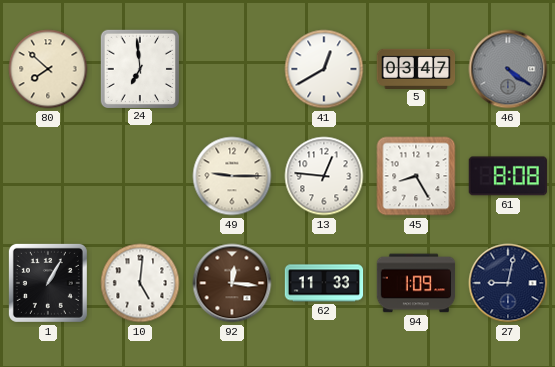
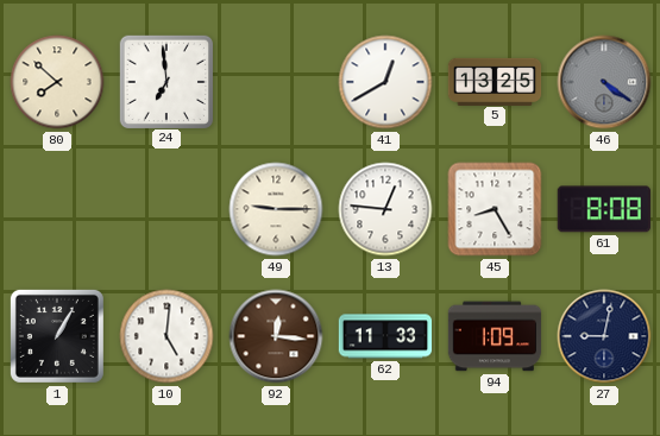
5: 03:47 -> 13:25
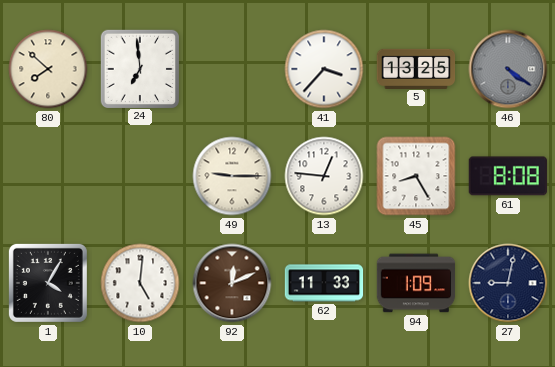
41: 12:40 -> 3:37
1: 1:05 -> 4:05
92: 12:16 -> 12:11
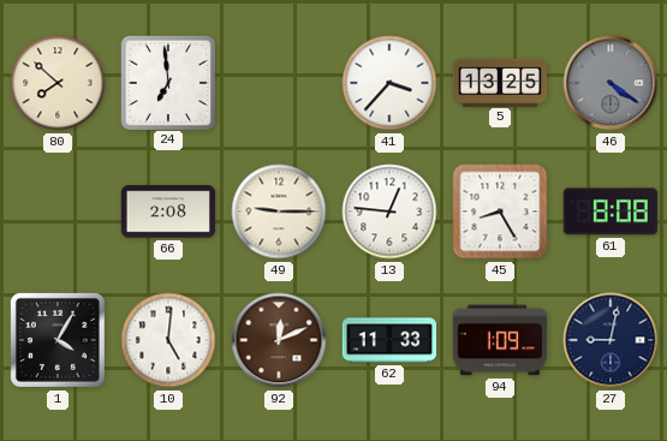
66: none -> 2:08
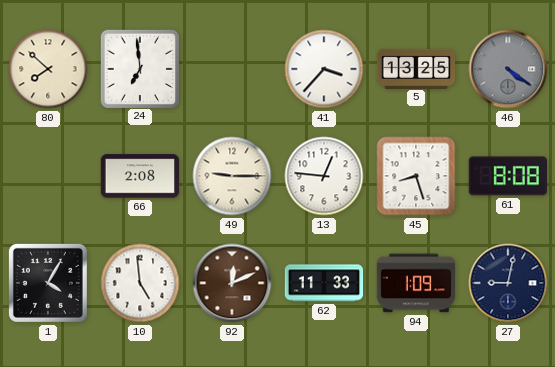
45: 8:25 -> 8:27
10: 5:01 -> 4:59
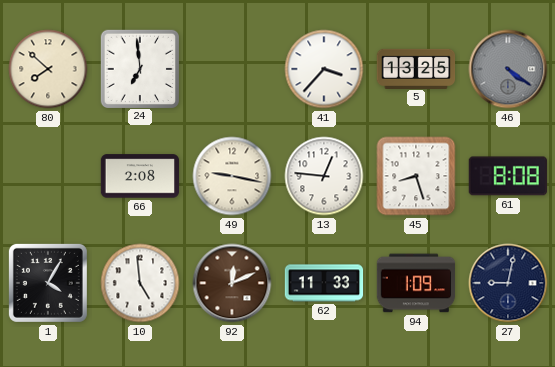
49: 9:15 -> 9:17
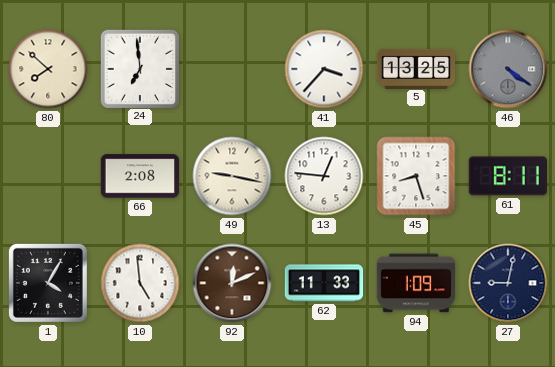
61: 8:08 -> 8:11
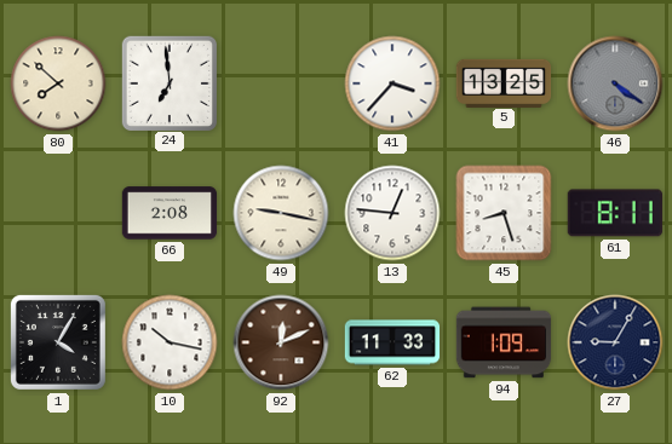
10: 4:59 -> 10:17
27: 9:02 -> 9:05
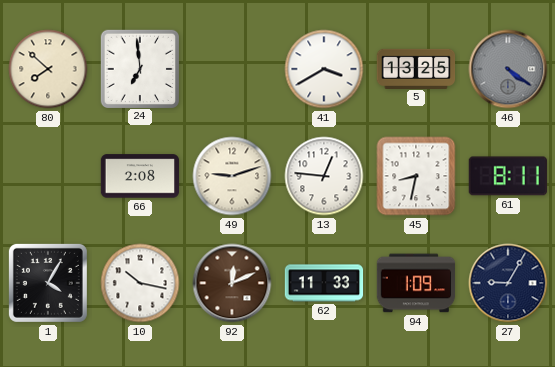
41: 3:37 -> 3:40
49: 9:17 -> 9:12
45: 8:27 -> 8:32
